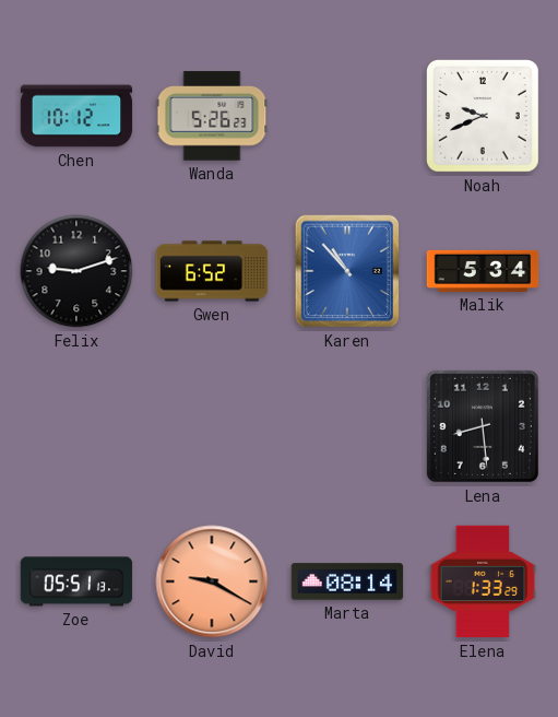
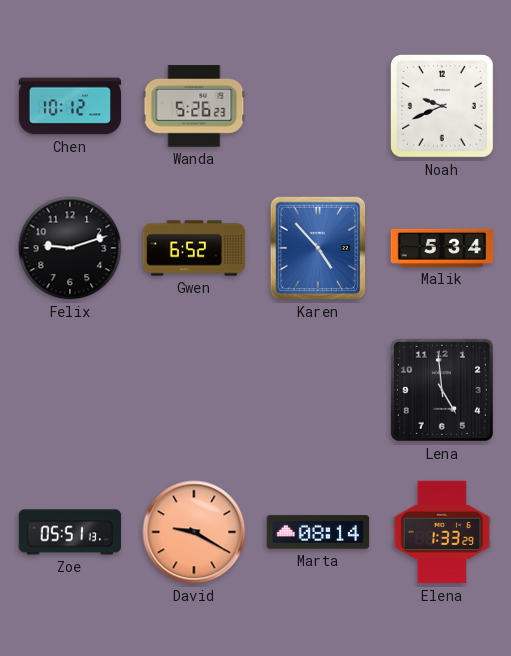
Karen: 10:53 -> 4:53
Lena: 8:29 -> 4:59
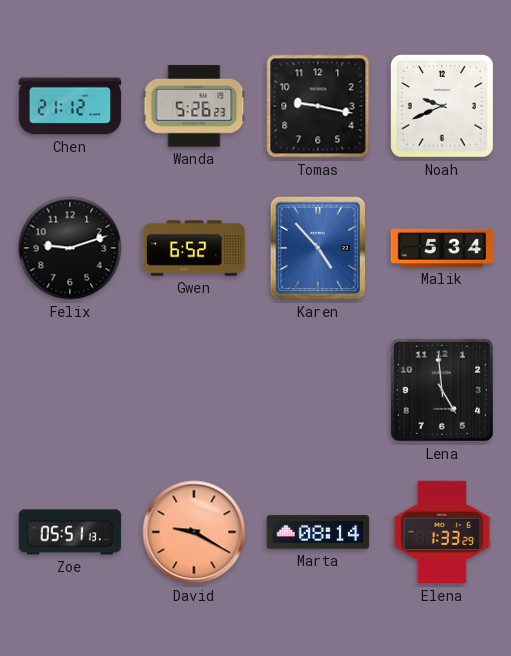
Chen: 10:12 -> 21:12
Tomas: none -> 9:17
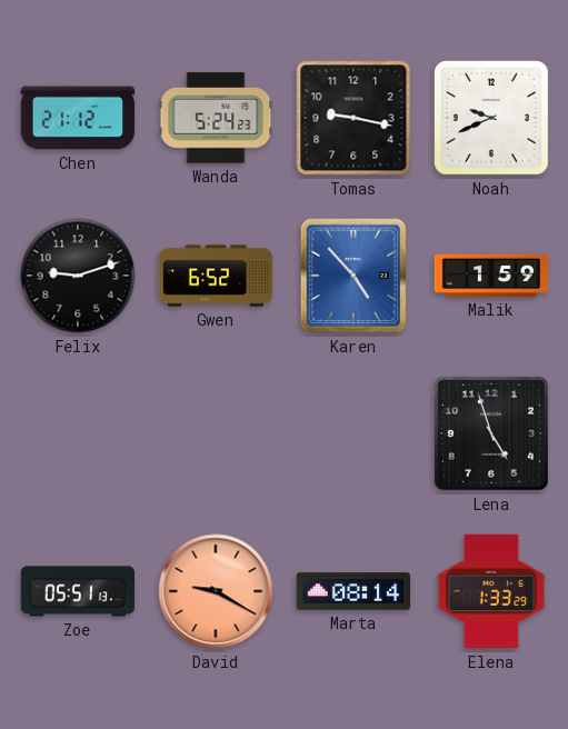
Wanda: 5:26 -> 5:24
Malik: 5:34 -> 1:59
Lena: 4:59 -> 4:57
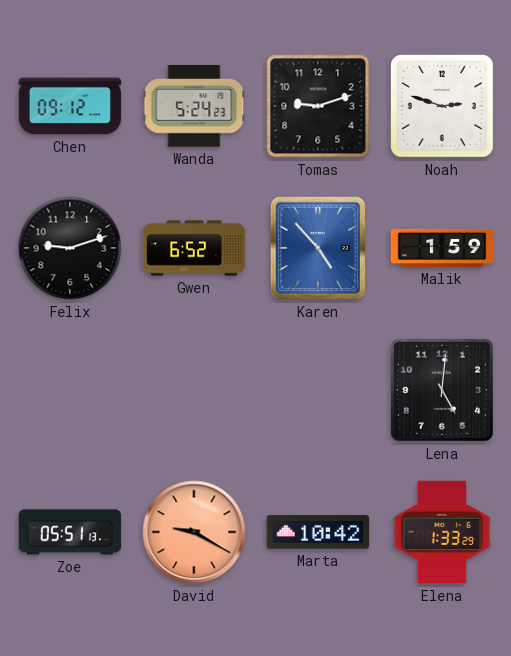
Chen: 21:12 -> 09:12
Tomas: 9:17 -> 9:12
Noah: 9:41 -> 2:48
Lena: 4:57 -> 5:01
Marta: 08:14 -> 10:42
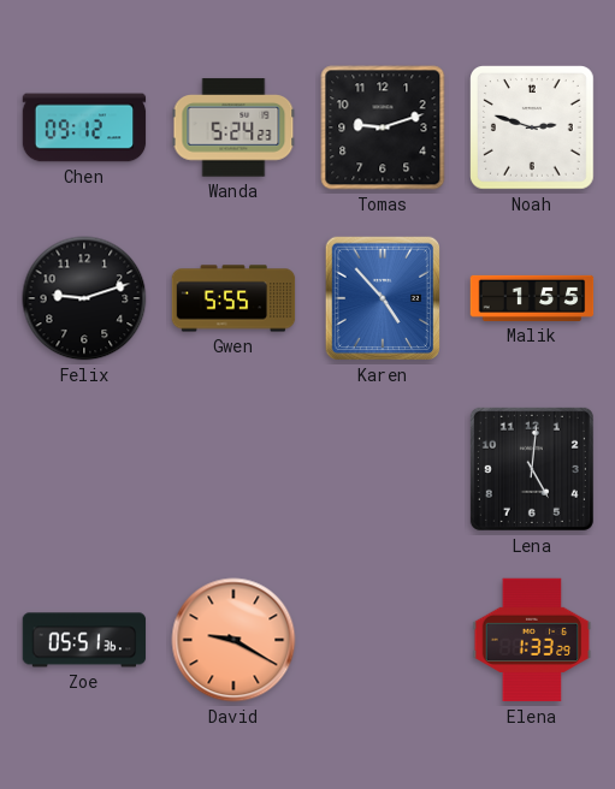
Gwen: 6:52 -> 5:55
Malik: 1:59 -> 1:55
Zoe: 05:51:13 -> 05:51:36
Marta: 10:42 -> none
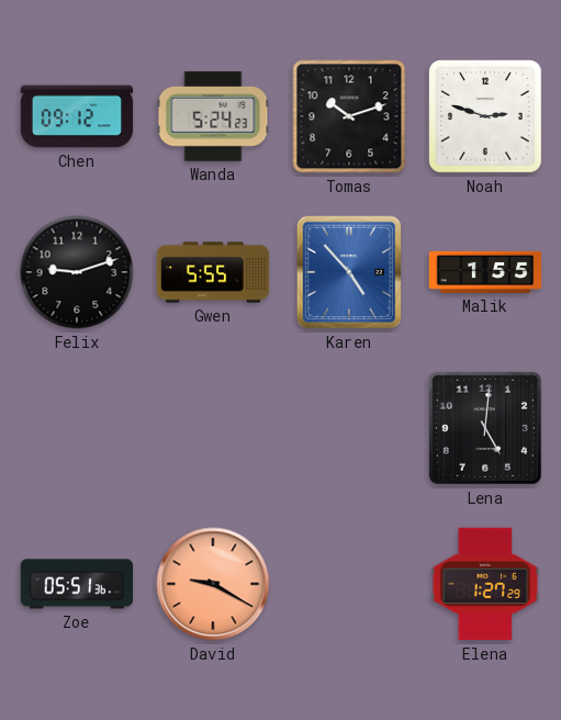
Tomas: 9:12 -> 10:12
Elena: 1:33 -> 1:27
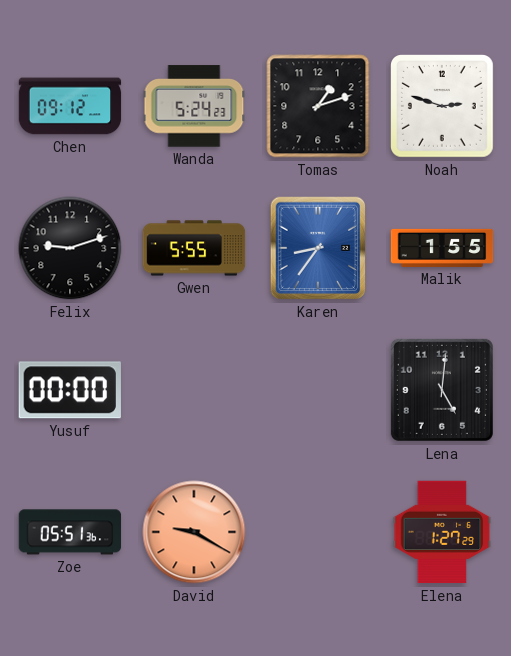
Tomas: 10:12 -> 1:12
Karen: 4:53 -> 8:36
Yusuf: none -> 00:00
